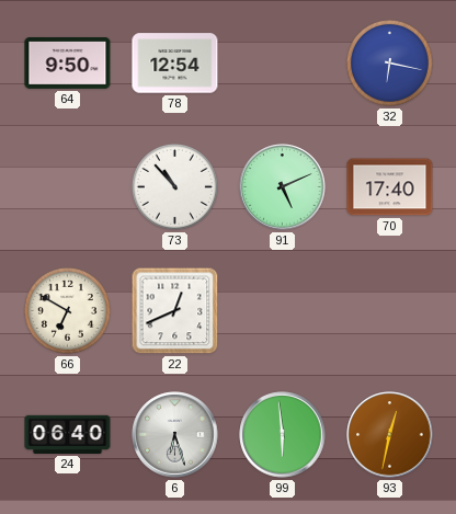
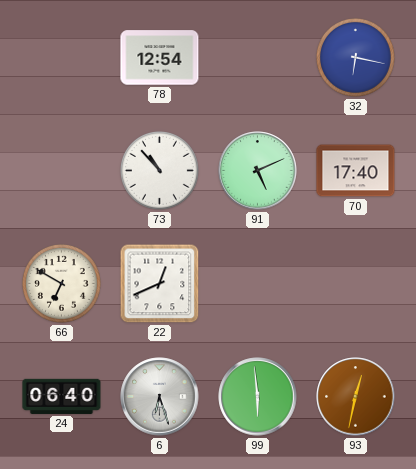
64: 9:50 -> none
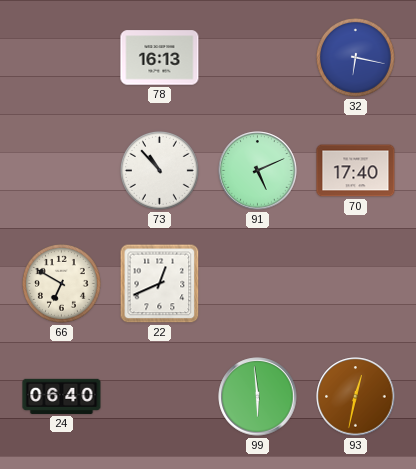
78: 12:54 -> 16:13
6: 6:27 -> none
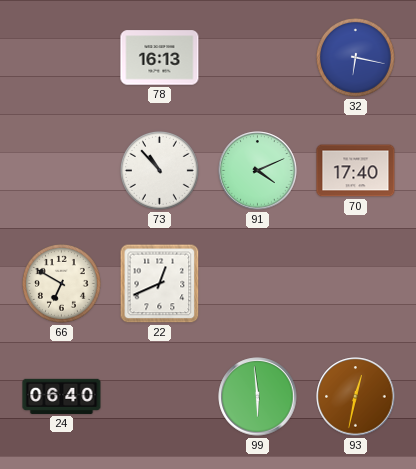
91: 5:11 -> 4:11
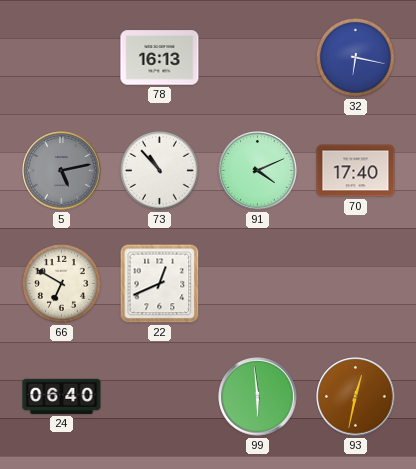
5: none -> 5:13
